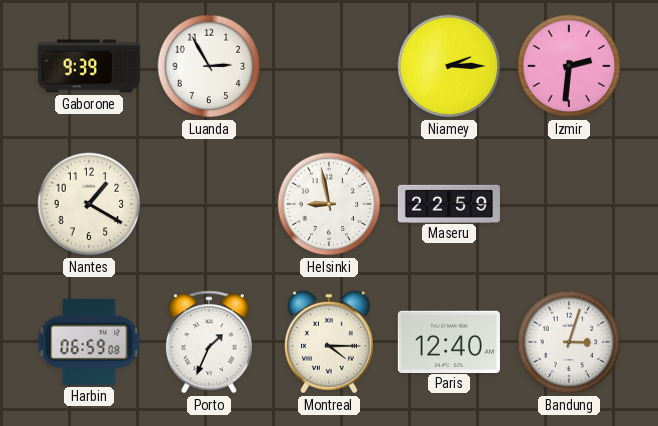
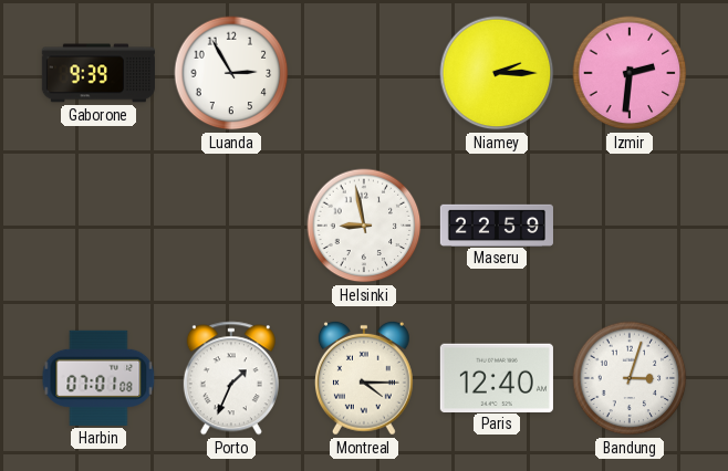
Nantes: 1:20 -> none
Harbin: 06:59 -> 07:01
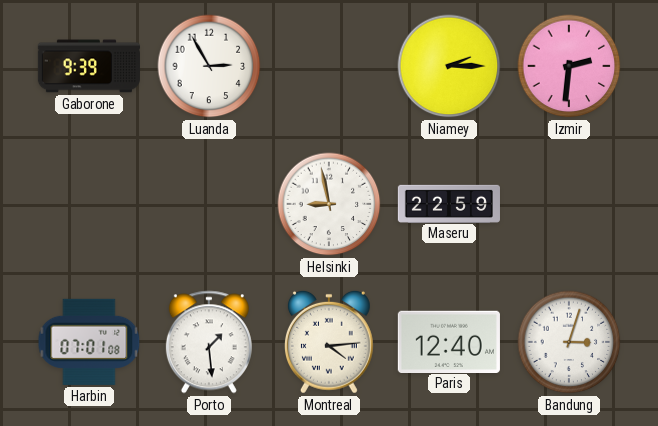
Porto: 1:34 -> 1:29
Montreal: 4:15 -> 4:14
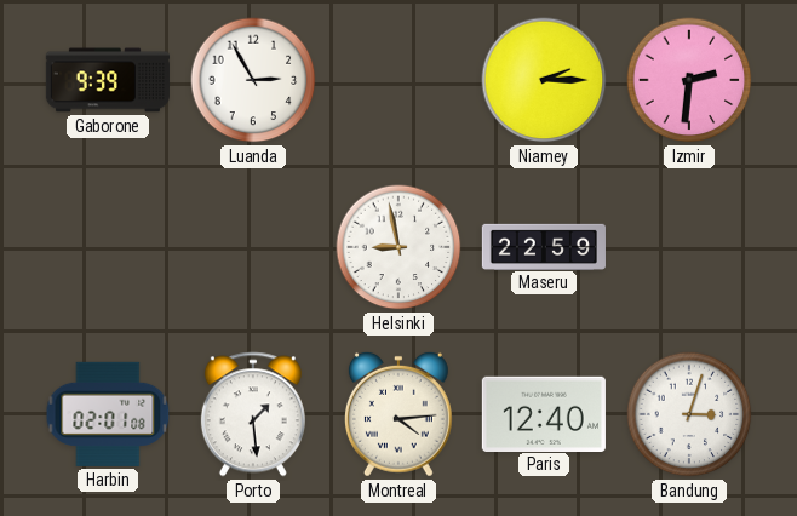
Harbin: 07:01 -> 02:01
